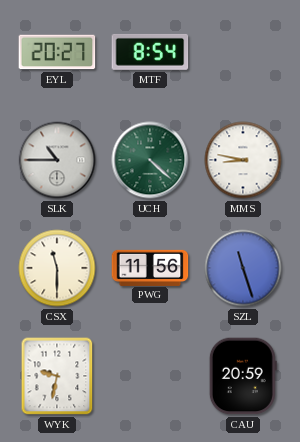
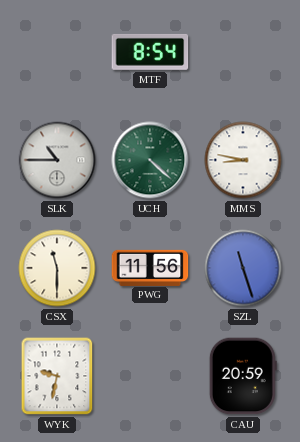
EYL: 20:27 -> none
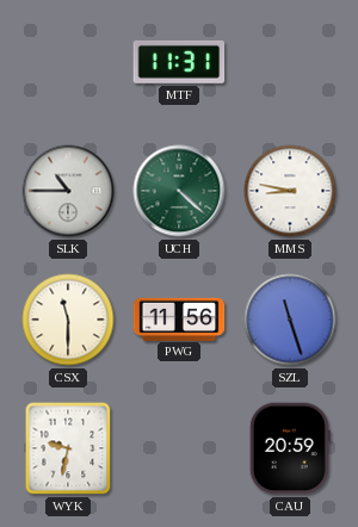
MTF: 8:54 -> 11:31
